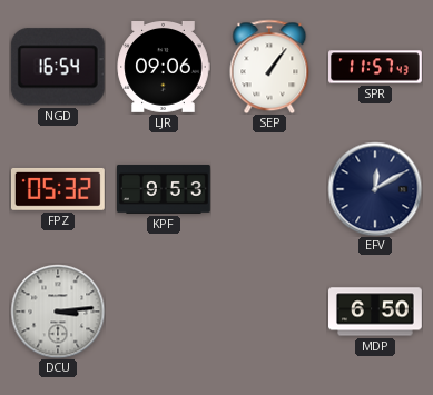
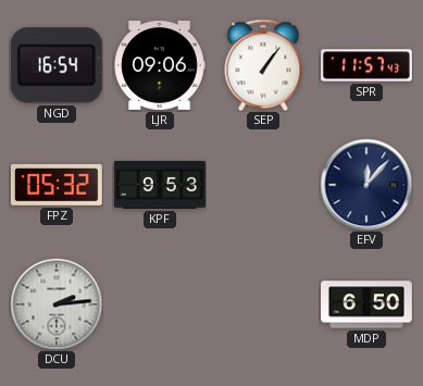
EFV: 12:10 -> 12:07
DCU: 3:14 -> 2:14
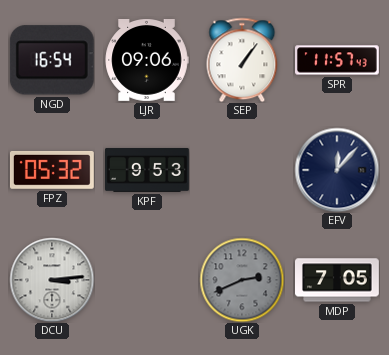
DCU: 2:14 -> 3:14
UGK: none -> 2:41
MDP: 6:50 -> 7:05
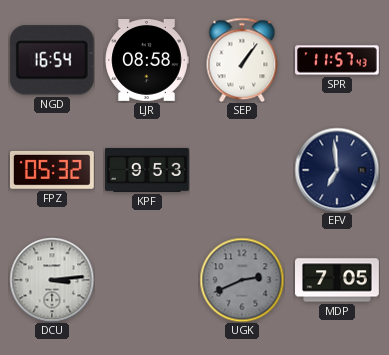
LJR: 09:06 -> 08:58
EFV: 12:07 -> 6:59
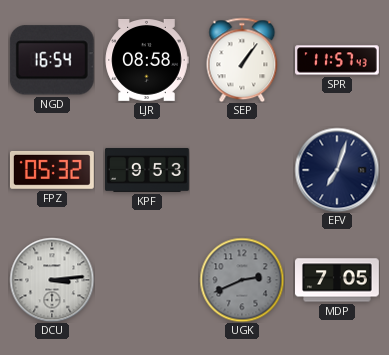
EFV: 6:59 -> 7:03
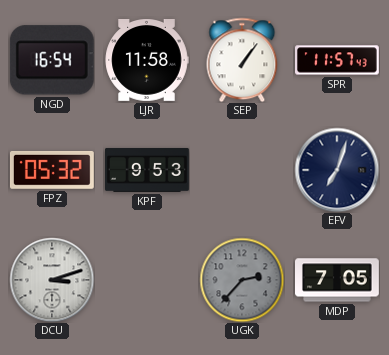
LJR: 08:58 -> 11:58
DCU: 3:14 -> 3:12
UGK: 2:41 -> 2:37
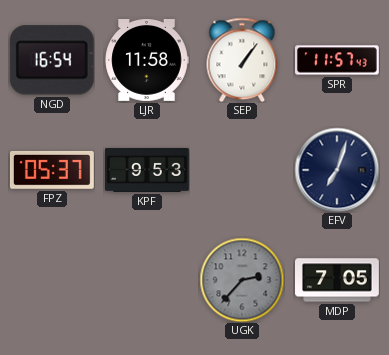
FPZ: 05:32 -> 05:37
DCU: 3:12 -> none
